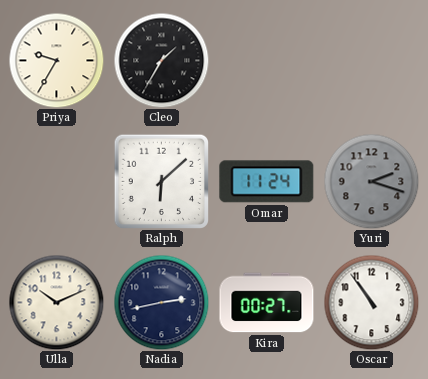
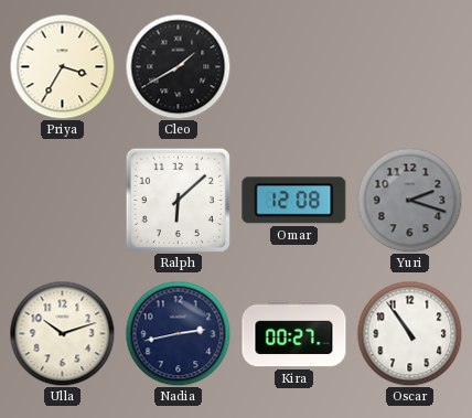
Priya: 9:35 -> 3:35
Cleo: 1:35 -> 1:40
Omar: 11:24 -> 12:08
Ulla: 10:11 -> 10:12
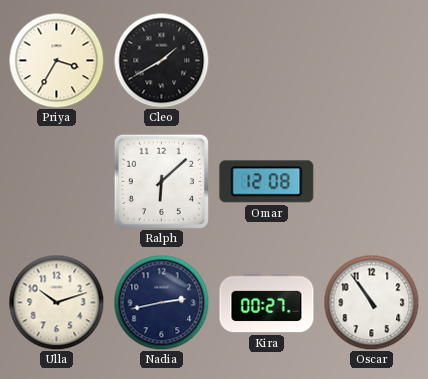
Yuri: 2:18 -> none
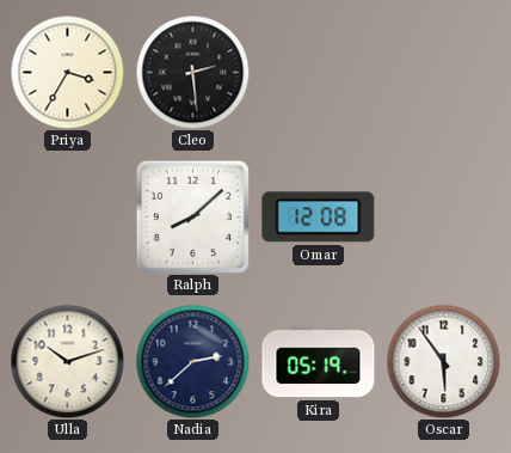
Cleo: 1:40 -> 2:29
Ralph: 6:08 -> 8:08
Nadia: 2:43 -> 2:38
Kira: 00:27 -> 05:19
Oscar: 10:54 -> 5:54
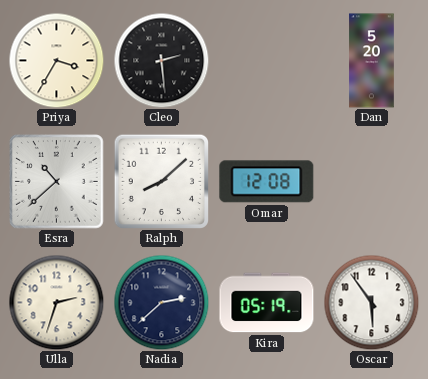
Dan: none -> 5:20
Esra: none -> 10:38
Ulla: 10:12 -> 2:33
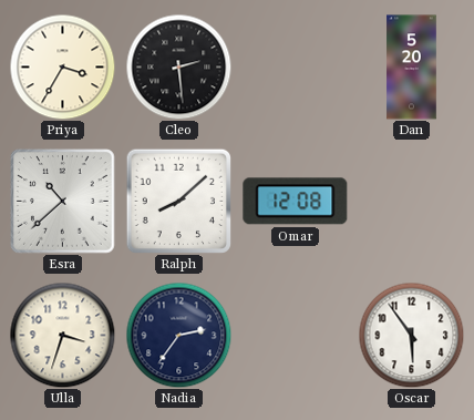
Ulla: 2:33 -> 3:33
Nadia: 2:38 -> 2:36
Kira: 05:19 -> none
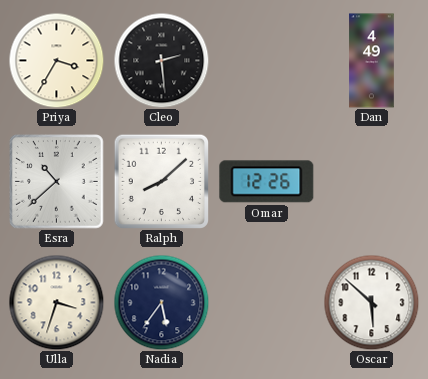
Dan: 5:20 -> 4:49
Omar: 12:08 -> 12:26
Nadia: 2:36 -> 5:36
Oscar: 5:54 -> 5:52
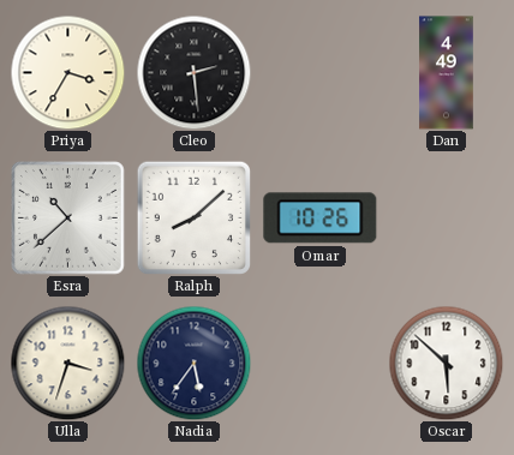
Omar: 12:26 -> 10:26
